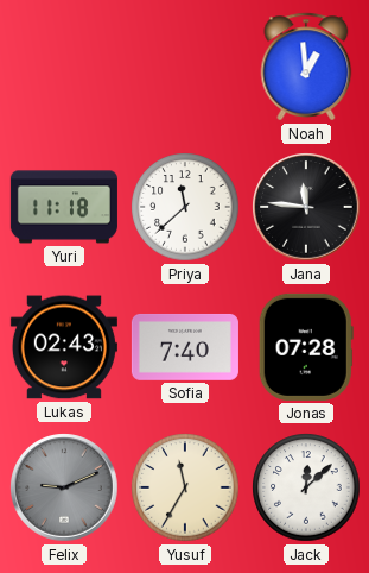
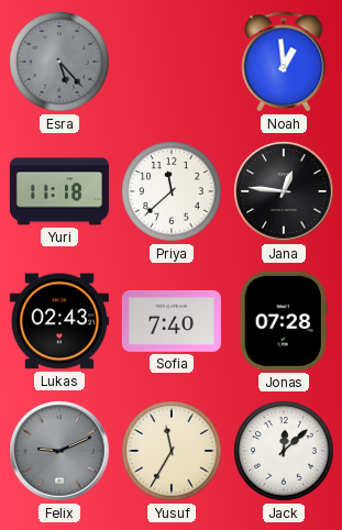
Esra: none -> 5:23
Jana: 11:46 -> 12:46
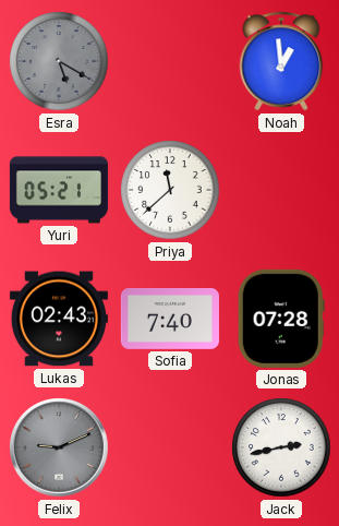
Esra: 5:23 -> 5:20
Yuri: 11:18 -> 05:21
Jana: 12:46 -> none
Yusuf: 11:35 -> none
Jack: 12:08 -> 2:43
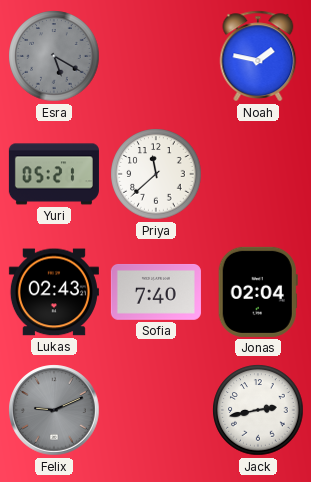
Noah: 12:59 -> 1:47
Jonas: 07:28 -> 02:04
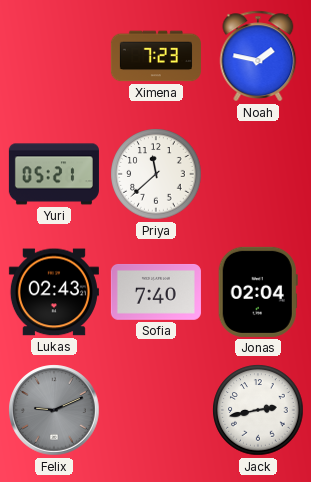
Esra: 5:20 -> none
Ximena: none -> 7:23
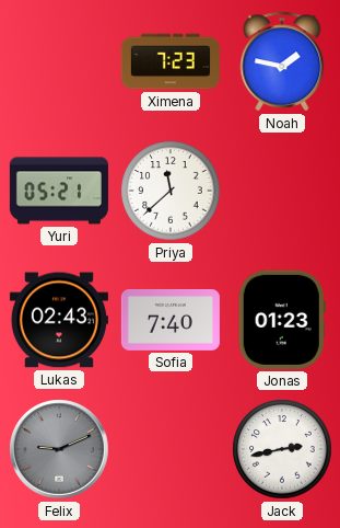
Jonas: 02:04 -> 01:23
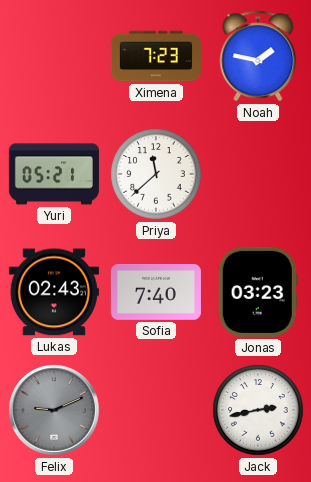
Jonas: 01:23 -> 03:23
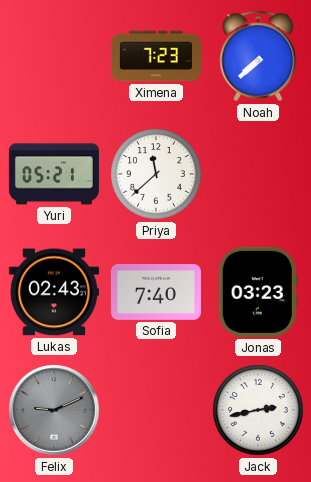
Noah: 1:47 -> 7:38
